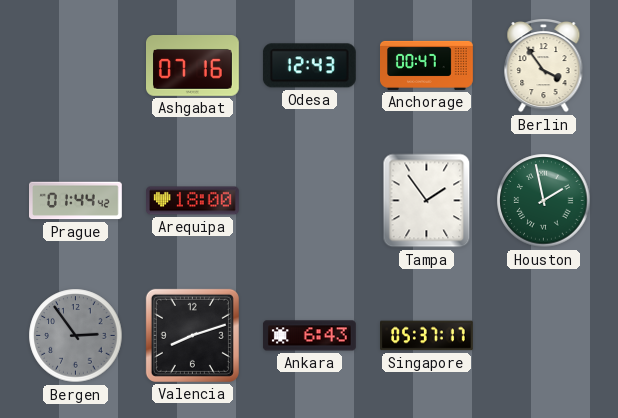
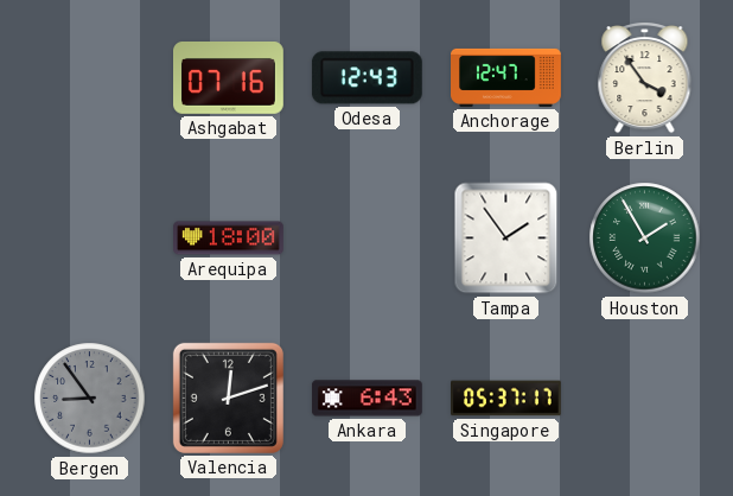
Anchorage: 00:47 -> 12:47
Prague: 01:44 -> none
Houston: 1:58 -> 1:55
Bergen: 2:54 -> 8:54
Valencia: 8:12 -> 12:12
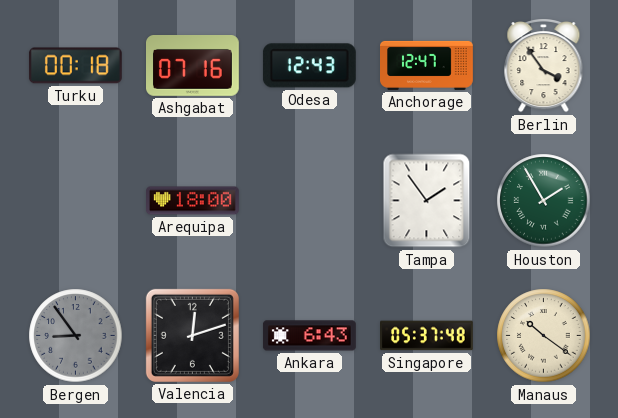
Turku: none -> 00:18
Singapore: 05:37:17 -> 05:37:48
Manaus: none -> 10:21
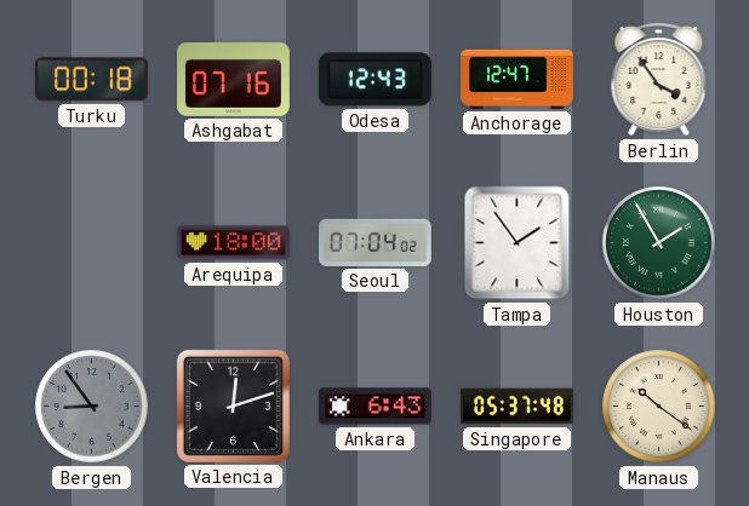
Seoul: none -> 07:04
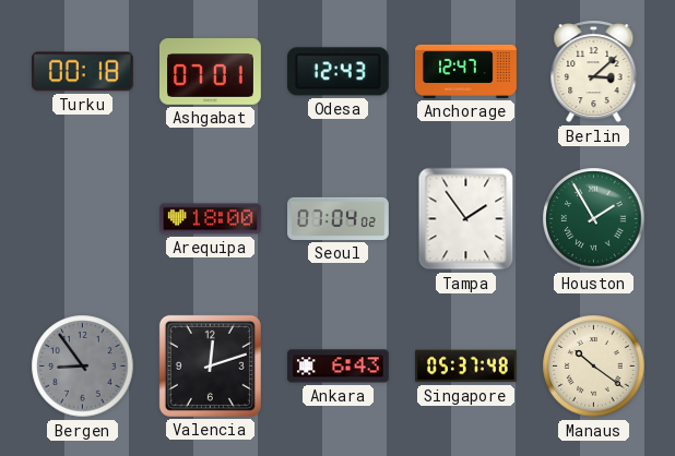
Ashgabat: 07:16 -> 07:01
Berlin: 3:54 -> 3:08
